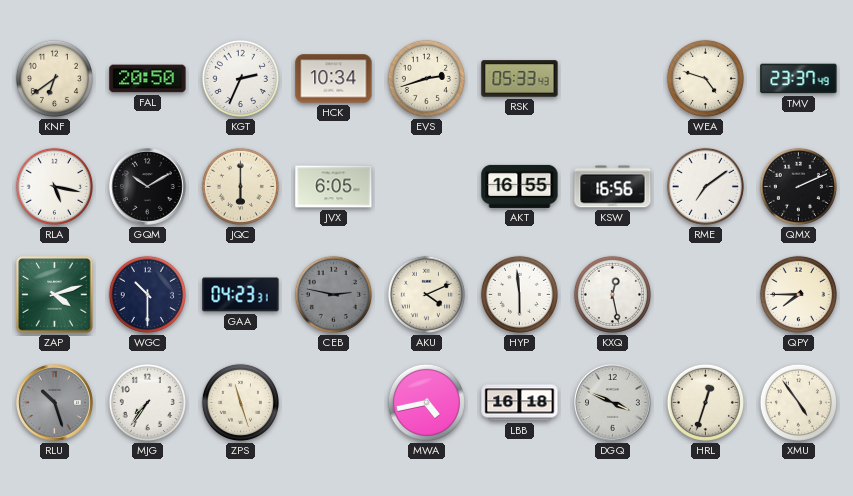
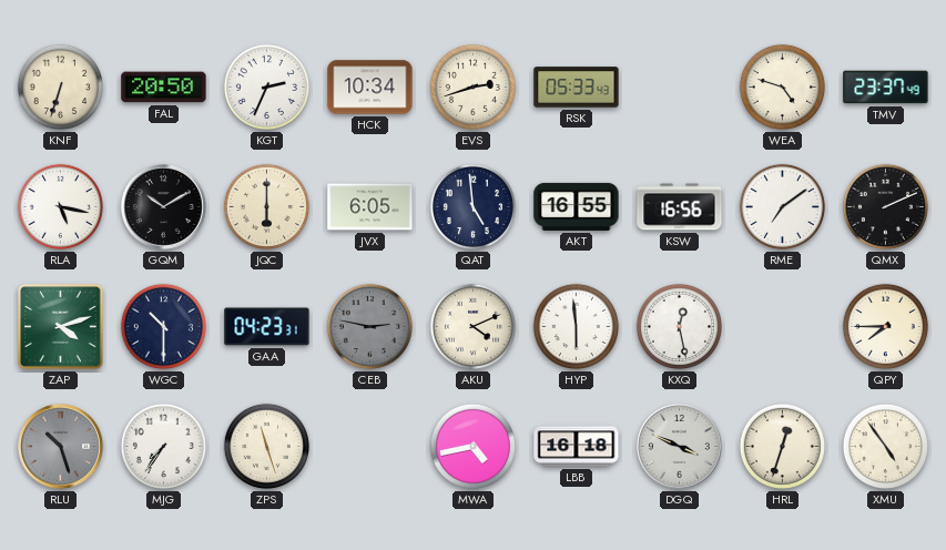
KNF: 6:39 -> 6:33
QAT: none -> 4:59
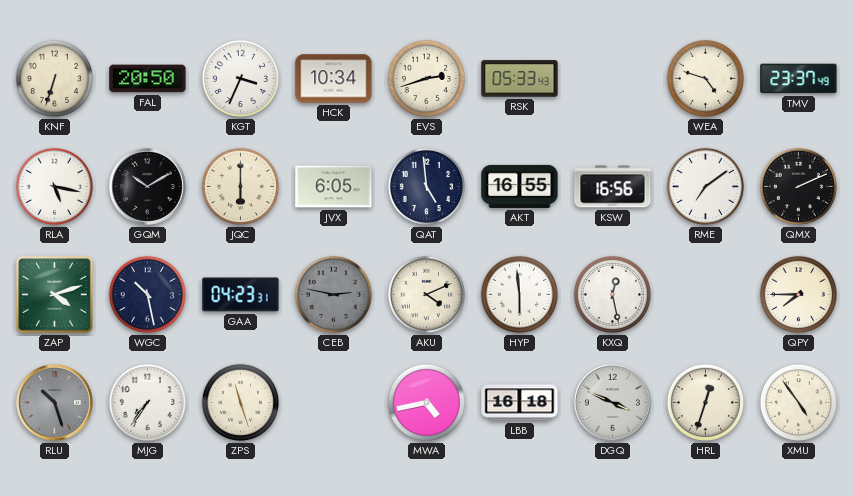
KGT: 2:34 -> 3:34
WGC: 10:30 -> 10:28
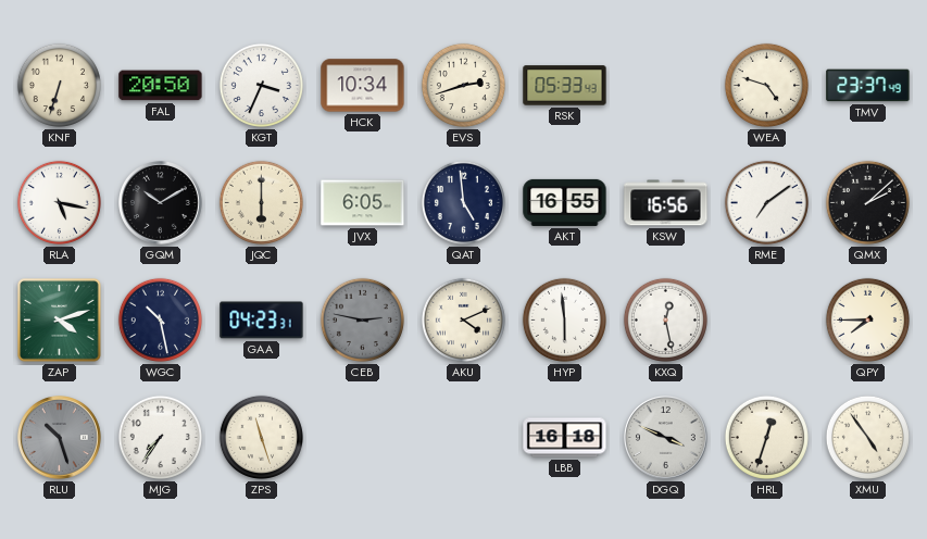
QMX: 2:11 -> 2:08
MWA: 4:43 -> none
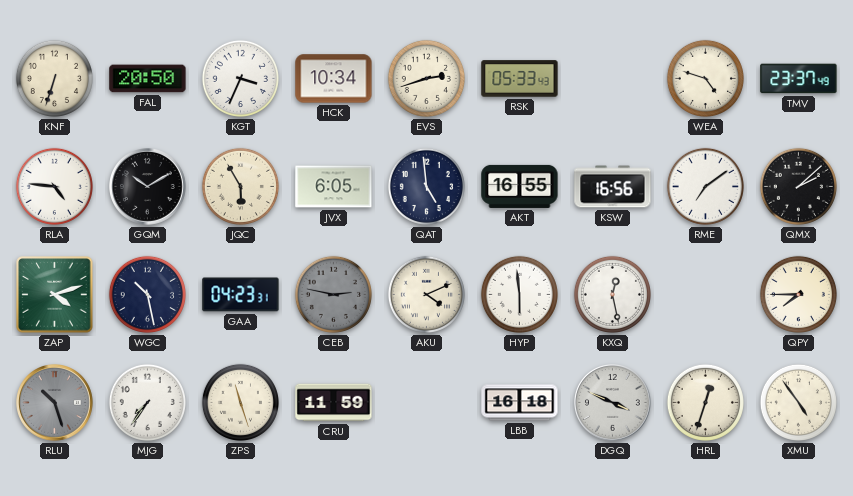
RLA: 5:17 -> 4:46
JQC: 6:00 -> 5:55
CRU: none -> 11:59
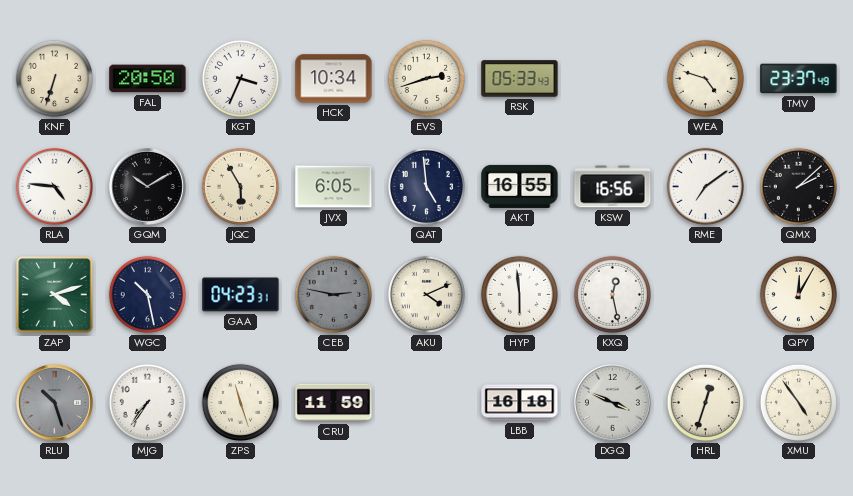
QPY: 7:45 -> 12:05
